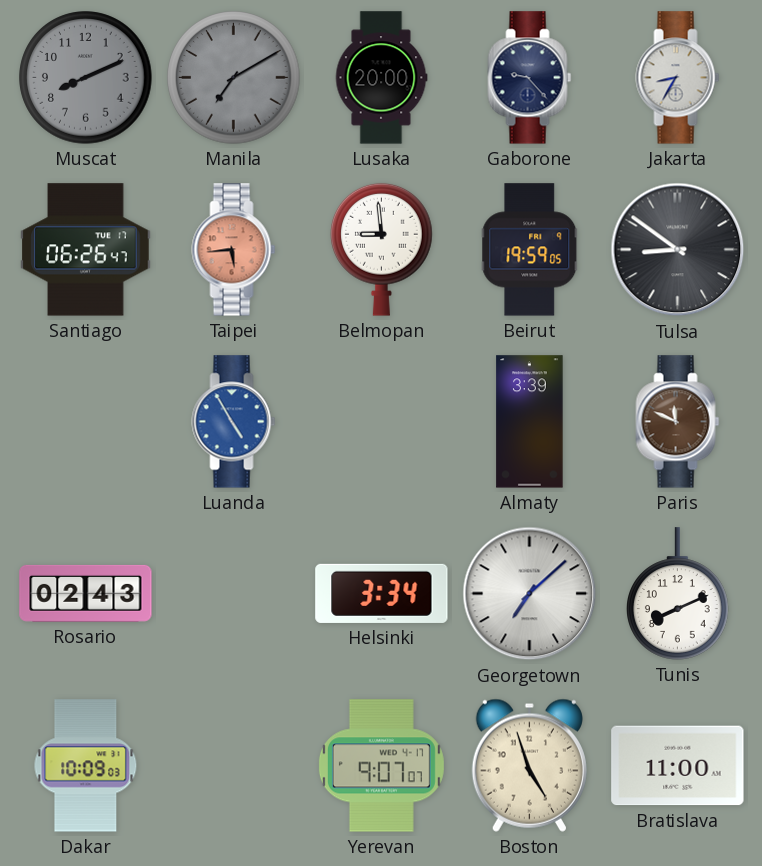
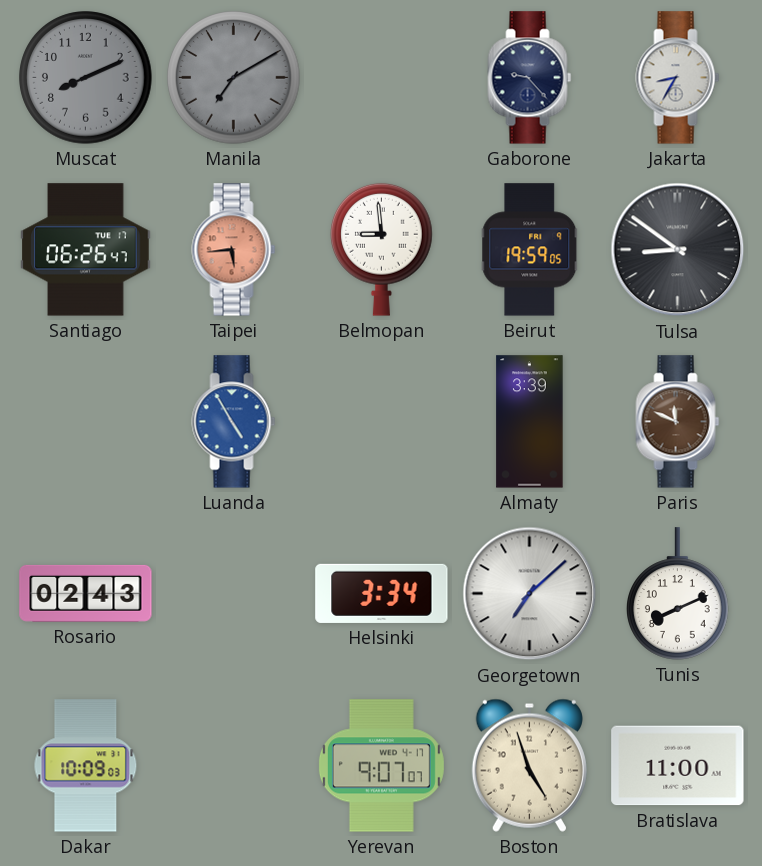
Lusaka: 20:00 -> none
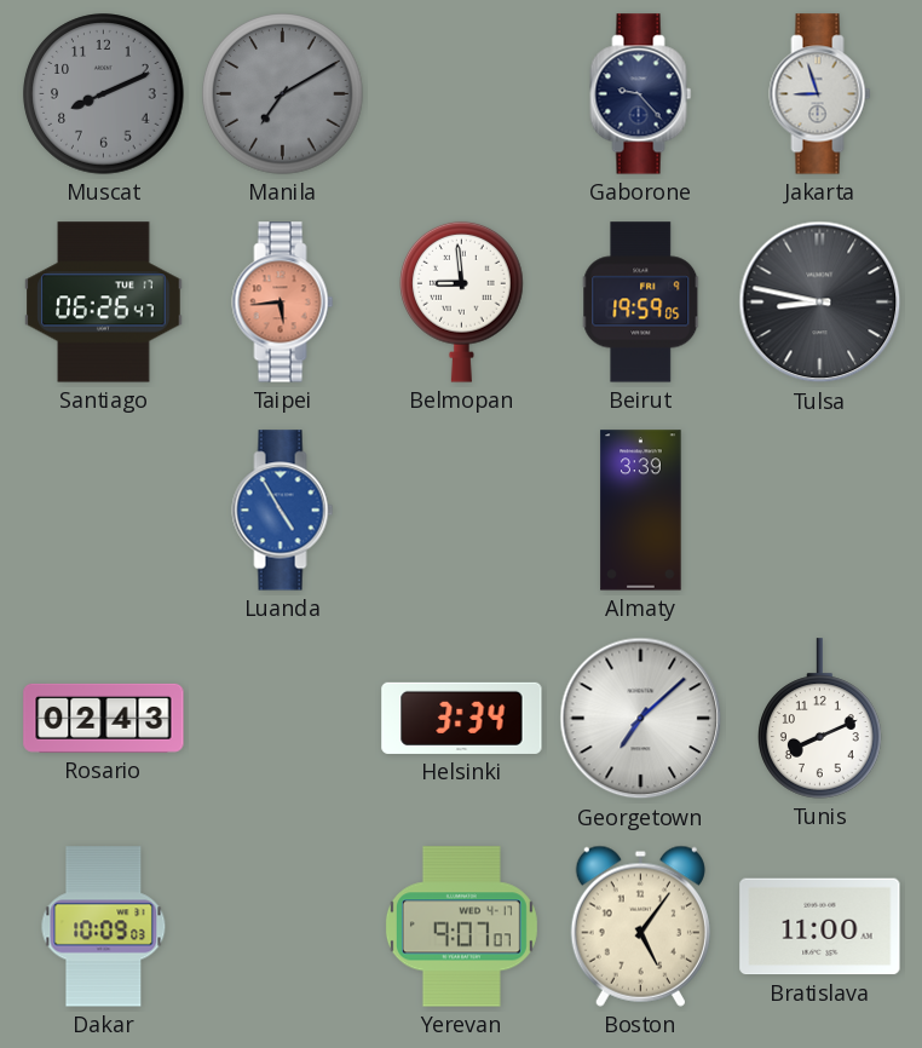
Jakarta: 8:35 -> 8:57
Tulsa: 8:51 -> 8:47
Paris: 11:49 -> none
Boston: 4:57 -> 5:06
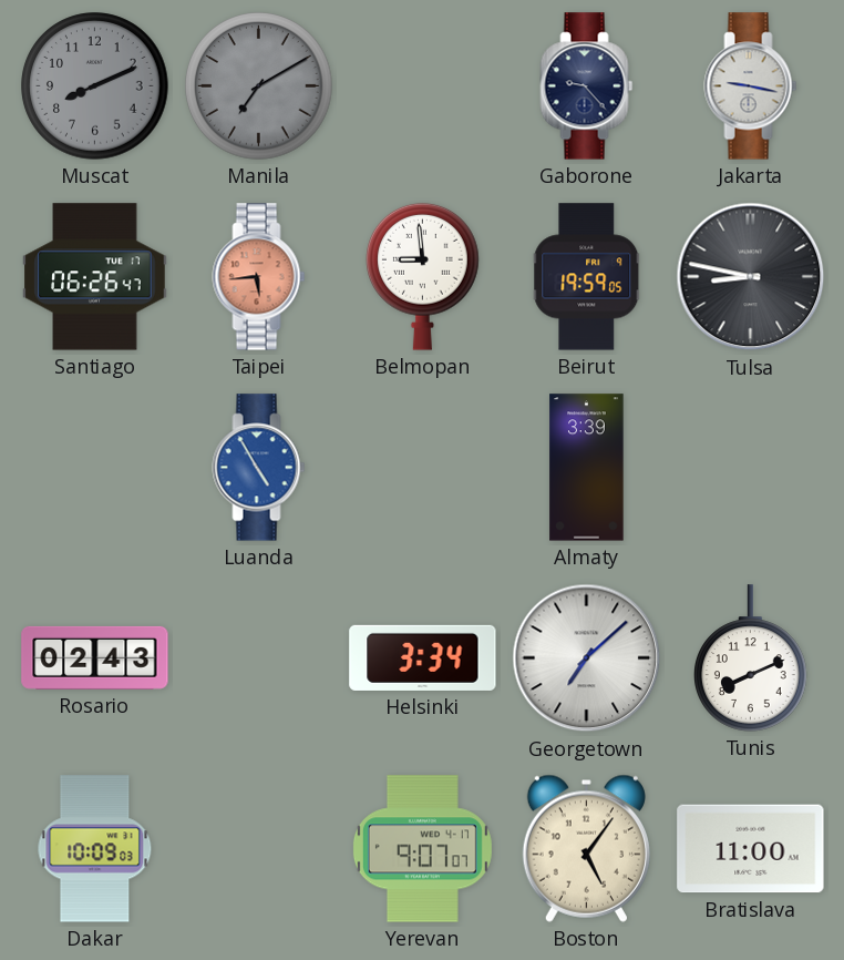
Jakarta: 8:57 -> 9:17
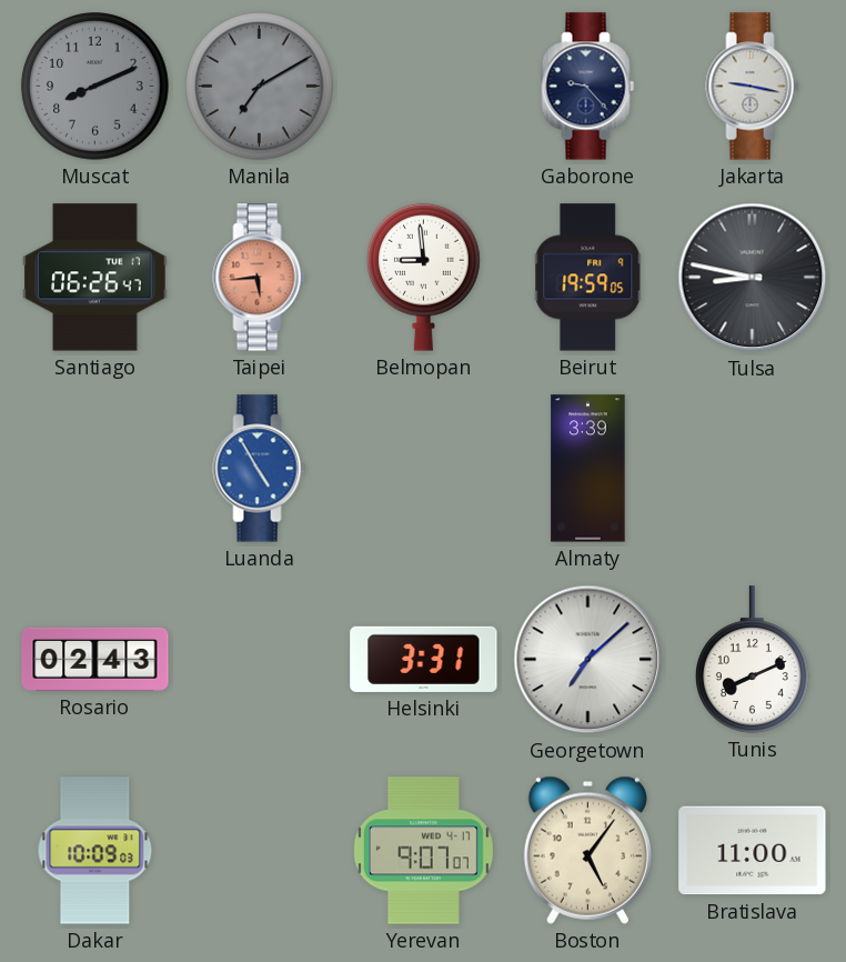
Helsinki: 3:34 -> 3:31
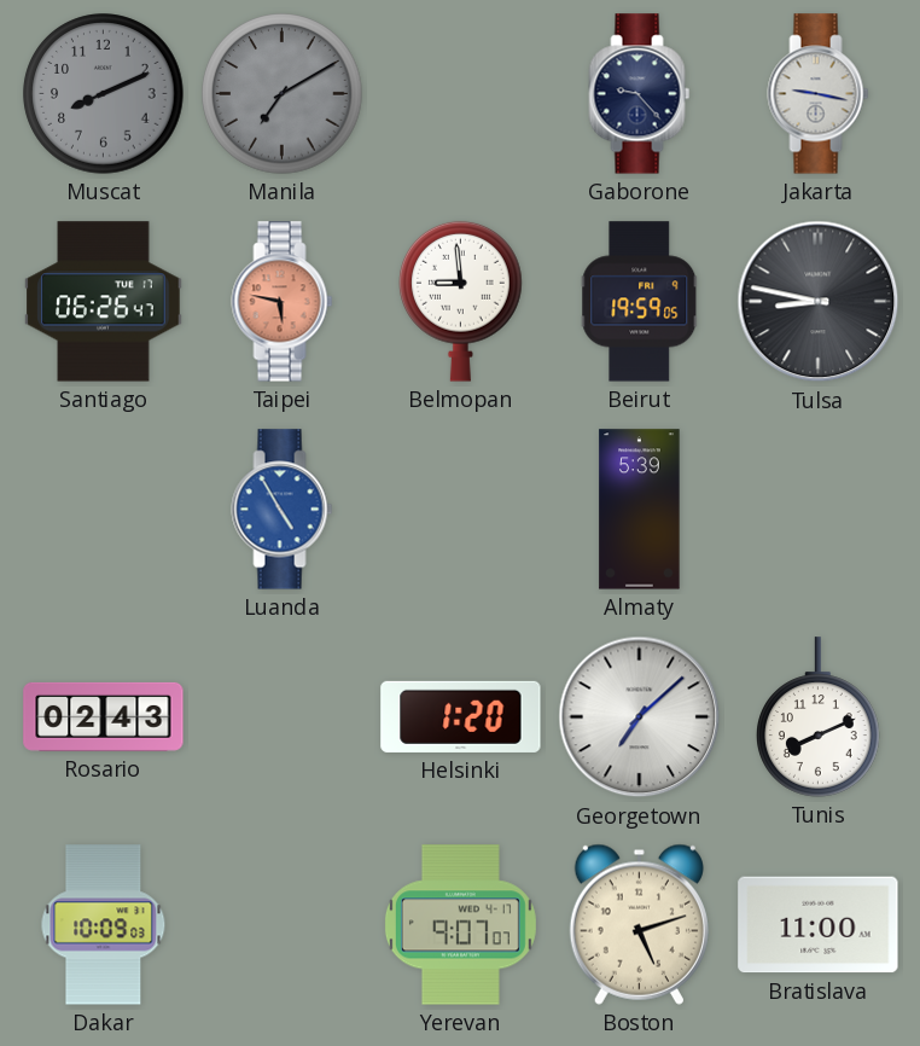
Taipei: 5:44 -> 5:47
Almaty: 3:39 -> 5:39
Helsinki: 3:31 -> 1:20
Boston: 5:06 -> 5:12
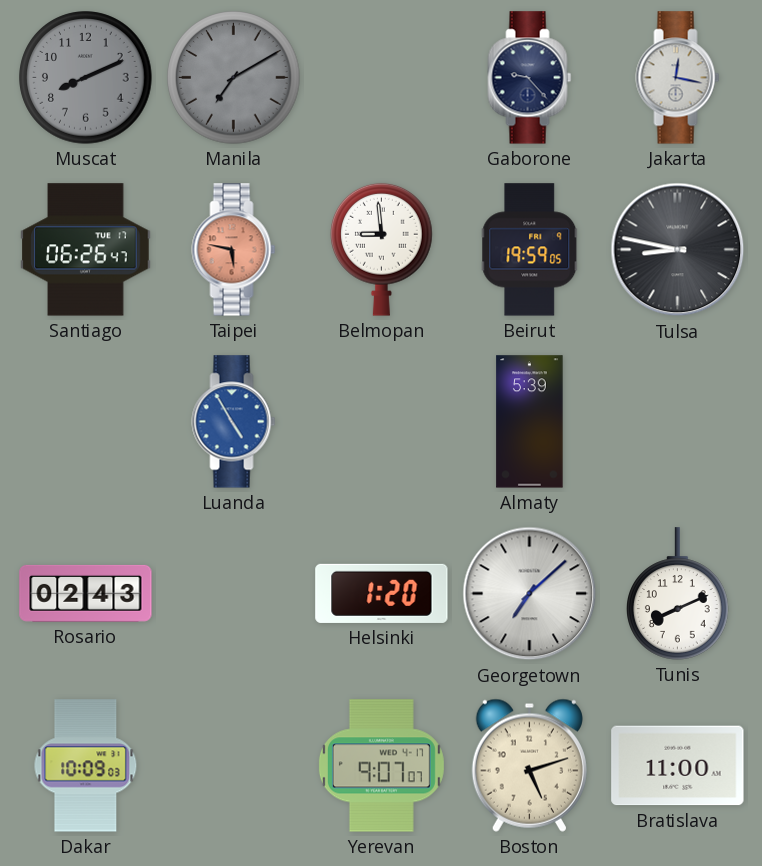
Jakarta: 9:17 -> 12:17
